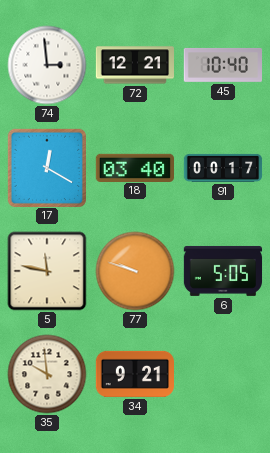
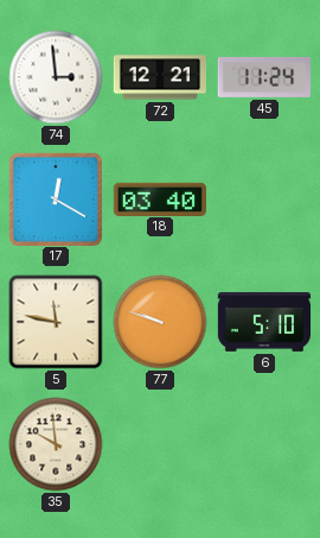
45: 10:40 -> 11:24
91: 00:17 -> none
6: 5:05 -> 5:10
34: 9:21 -> none
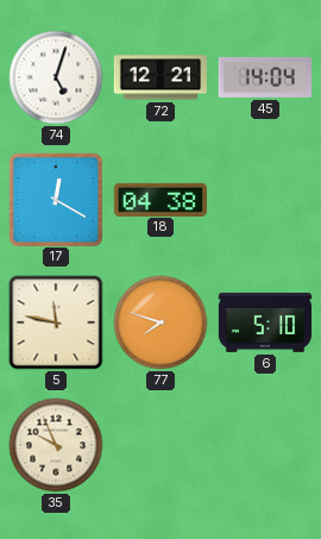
74: 2:59 -> 5:03
45: 11:24 -> 14:04
18: 03:40 -> 04:38
77: 9:48 -> 7:48
35: 9:59 -> 9:56
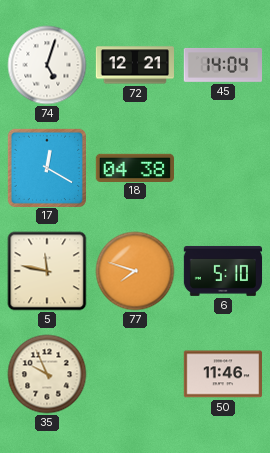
50: none -> 11:46
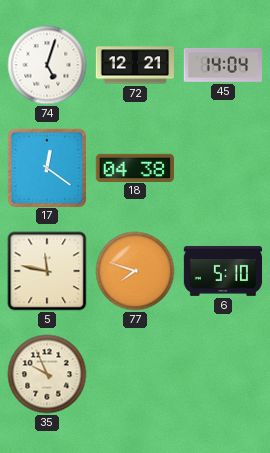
17: 12:20 -> 12:21
50: 11:46 -> none
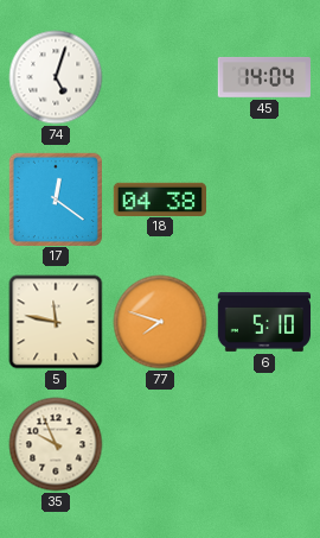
72: 12:21 -> none
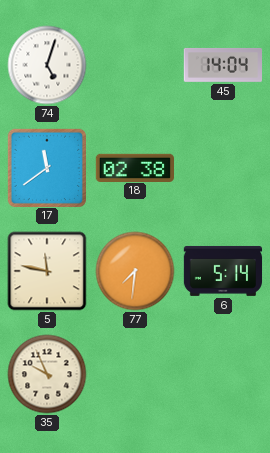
17: 12:21 -> 11:39
18: 04:38 -> 02:38
77: 7:48 -> 7:31
6: 5:10 -> 5:14
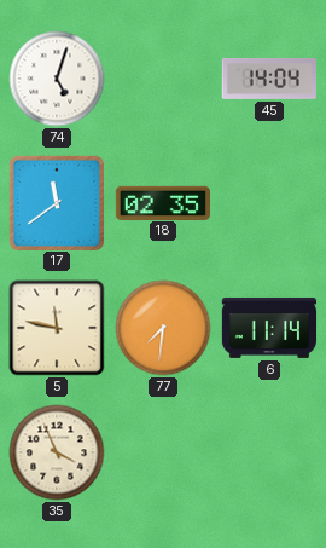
18: 02:38 -> 02:35
6: 5:14 -> 11:14
35: 9:56 -> 3:56
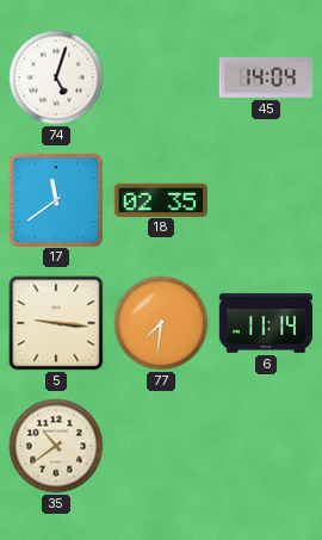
5: 11:47 -> 9:16
35: 3:56 -> 10:39
